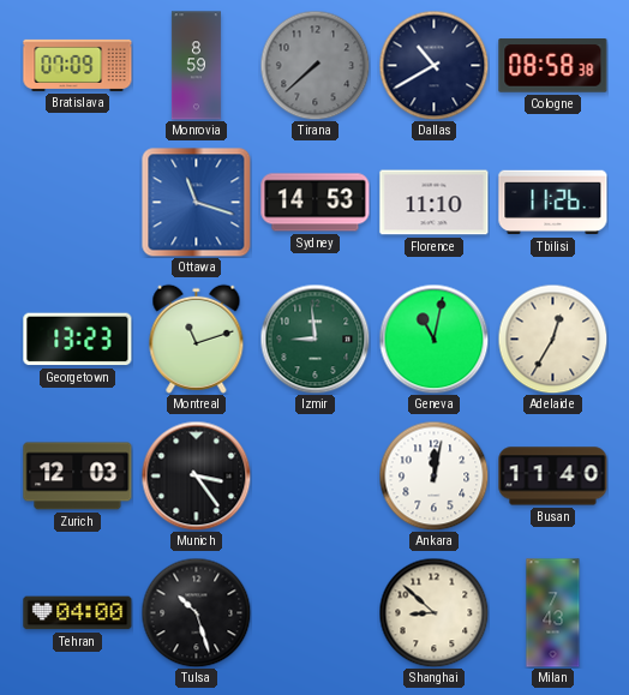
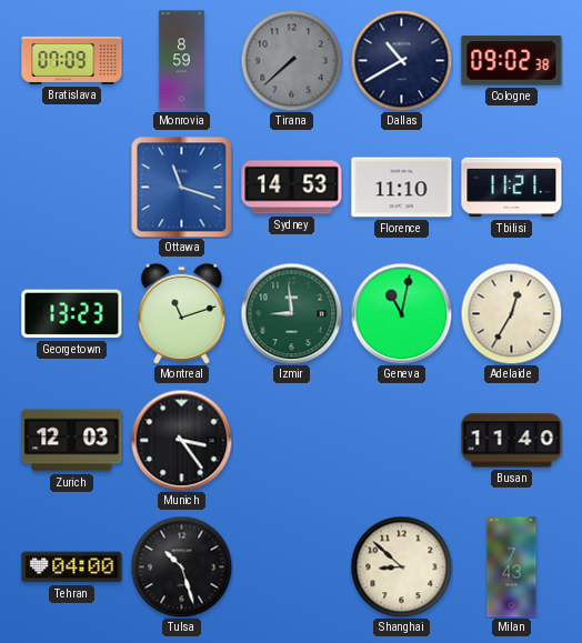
Cologne: 08:58 -> 09:02
Tbilisi: 11:26 -> 11:21
Ankara: 12:02 -> none
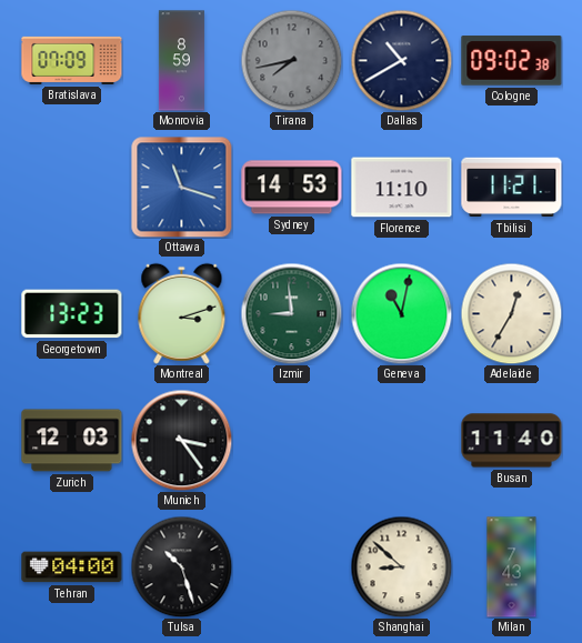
Tirana: 7:38 -> 7:43
Montreal: 11:12 -> 3:12
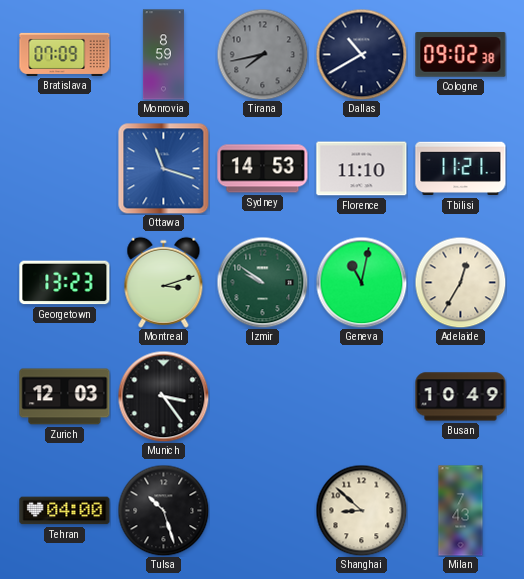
Izmir: 8:59 -> 9:51
Busan: 11:40 -> 10:49
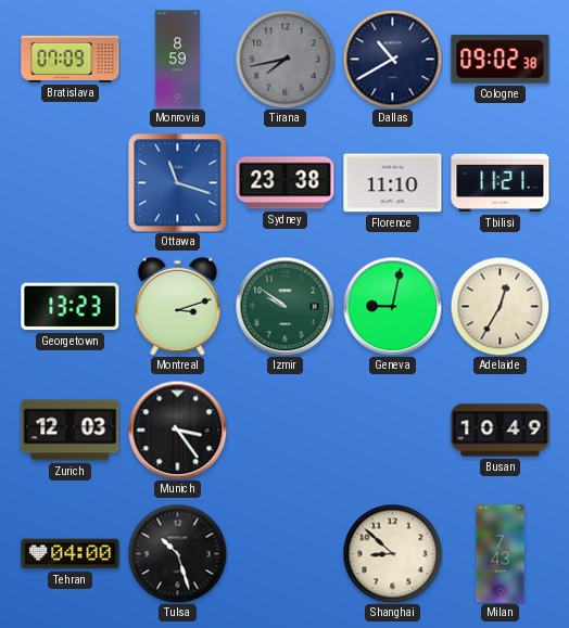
Sydney: 14:53 -> 23:38
Geneva: 11:02 -> 9:02
